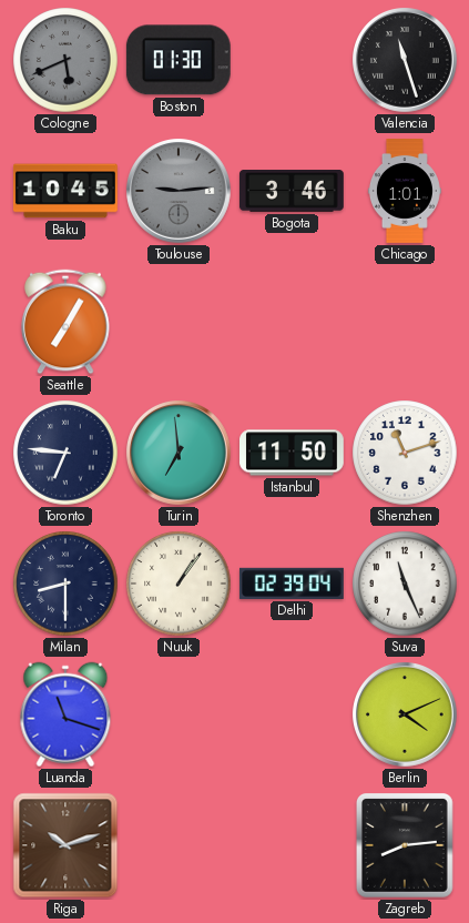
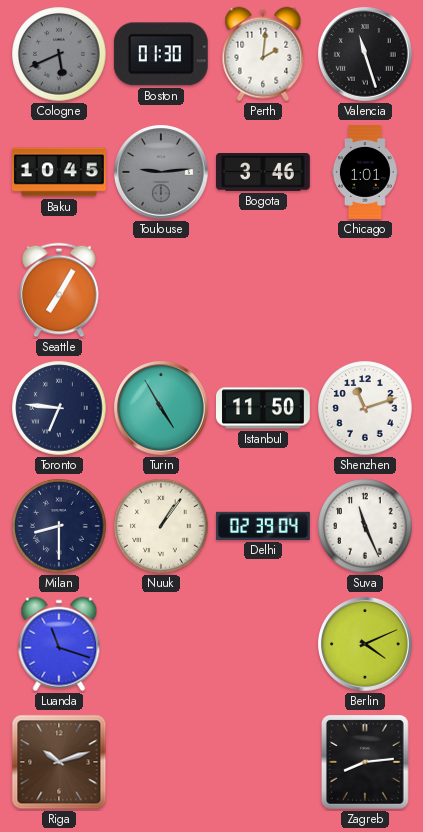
Perth: none -> 2:01
Turin: 6:59 -> 4:55
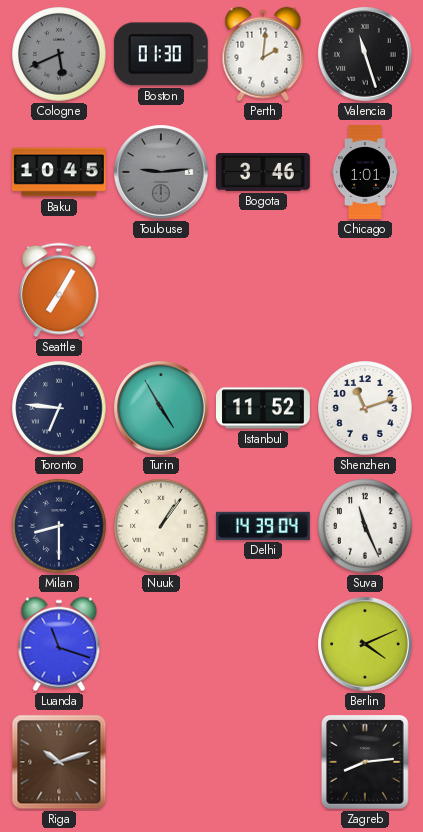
Istanbul: 11:50 -> 11:52
Delhi: 02:39 -> 14:39
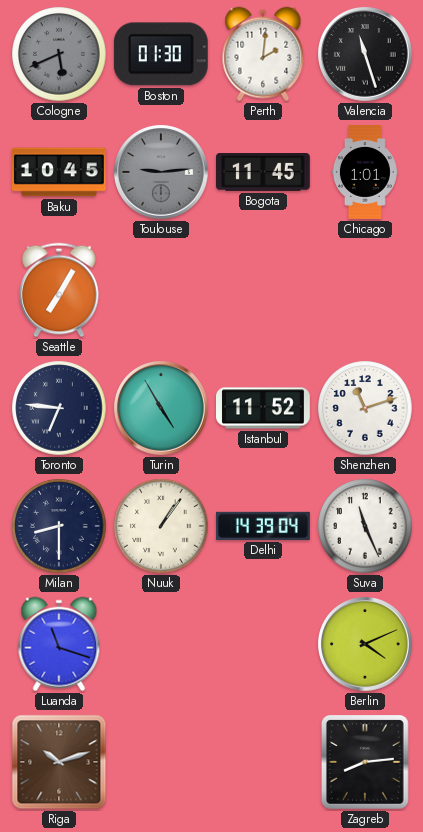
Bogota: 3:46 -> 11:45
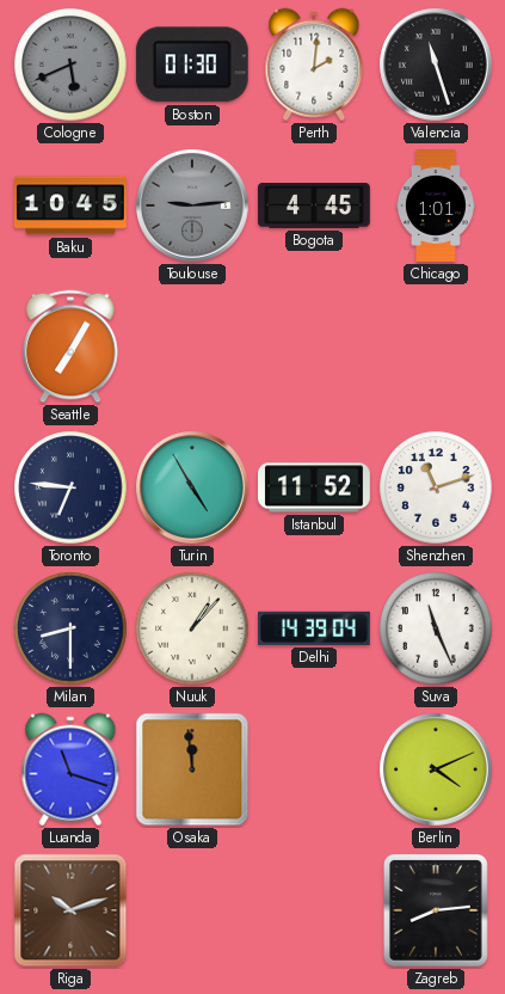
Bogota: 11:45 -> 4:45
Nuuk: 1:06 -> 1:07
Osaka: none -> 11:59
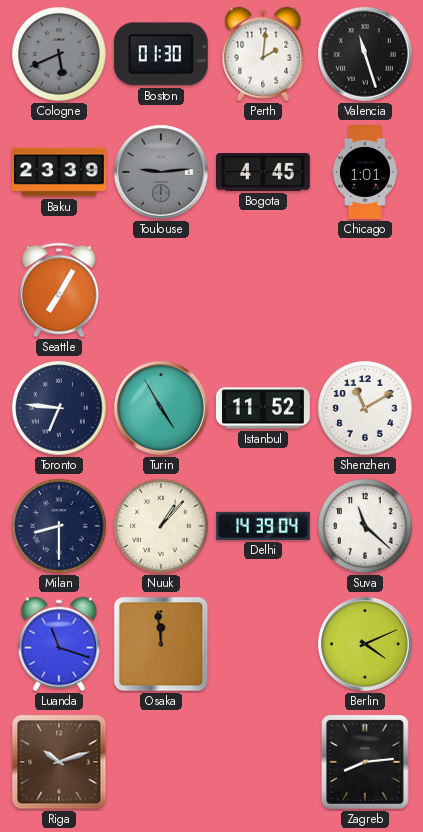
Baku: 10:45 -> 23:39
Shenzhen: 11:12 -> 11:10
Suva: 11:26 -> 11:22
